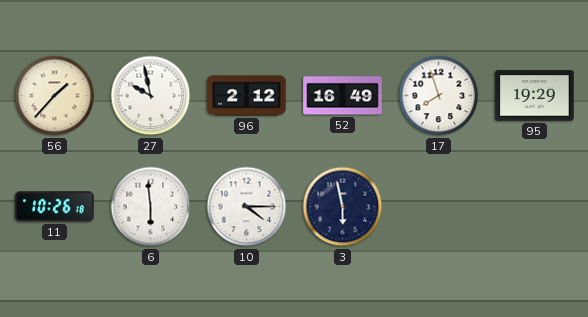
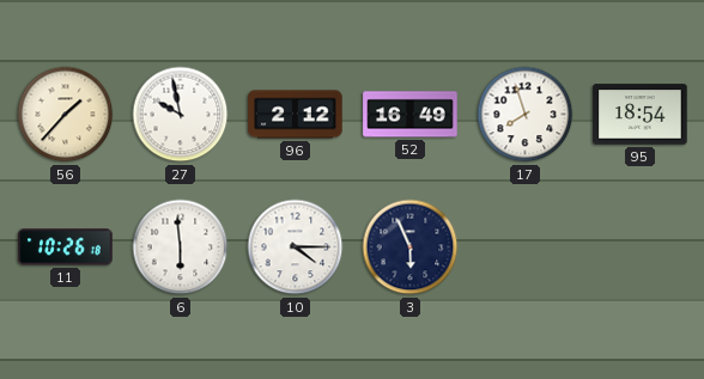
95: 19:29 -> 18:54
3: 5:58 -> 5:56
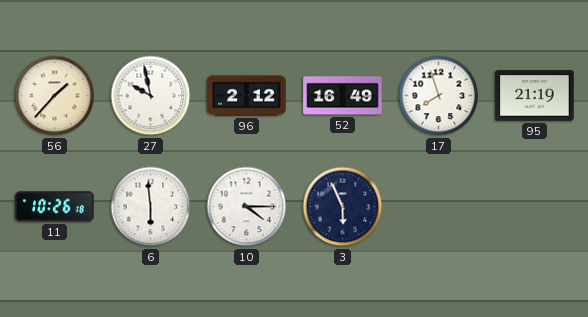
95: 18:54 -> 21:19
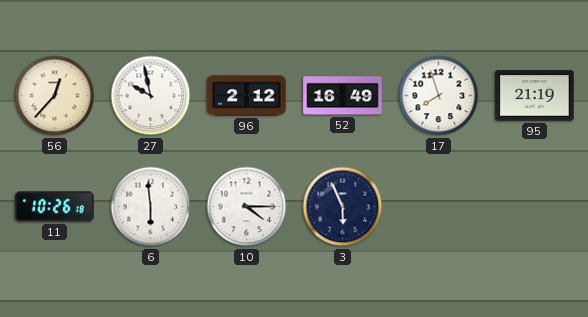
56: 1:37 -> 12:37
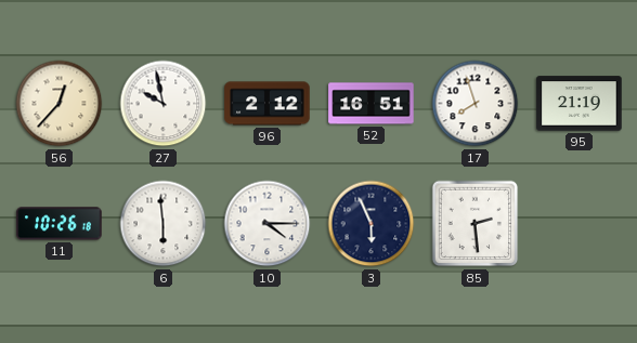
52: 16:49 -> 16:51
85: none -> 2:29
